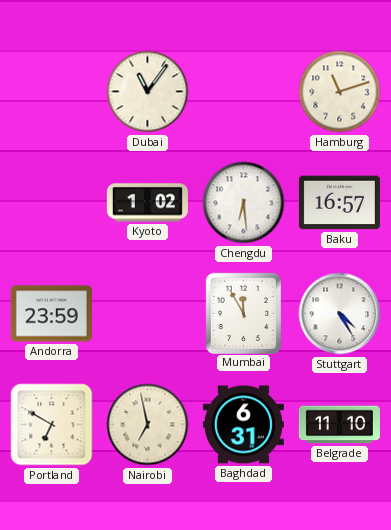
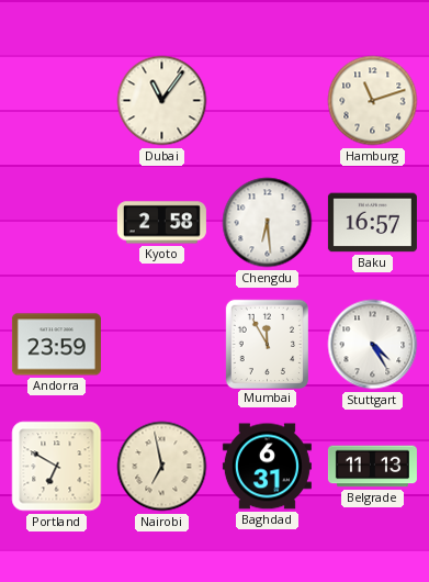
Kyoto: 1:02 -> 2:58
Belgrade: 11:10 -> 11:13
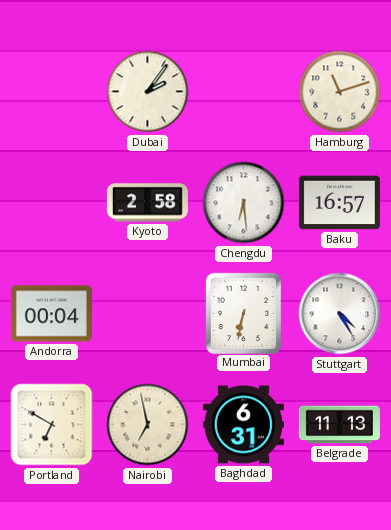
Dubai: 11:06 -> 2:06
Andorra: 23:59 -> 00:04
Mumbai: 11:55 -> 6:32
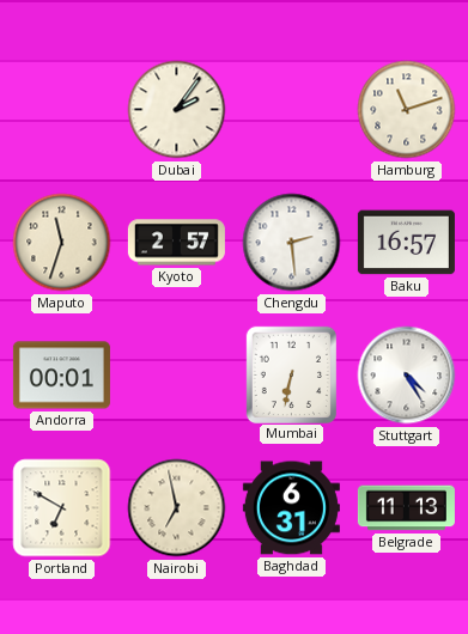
Maputo: none -> 11:33
Kyoto: 2:58 -> 2:57
Chengdu: 6:29 -> 2:29
Andorra: 00:04 -> 00:01
